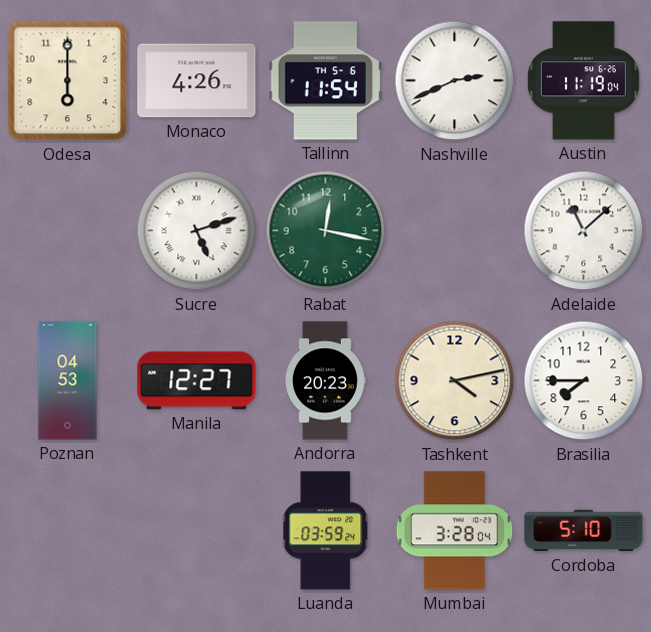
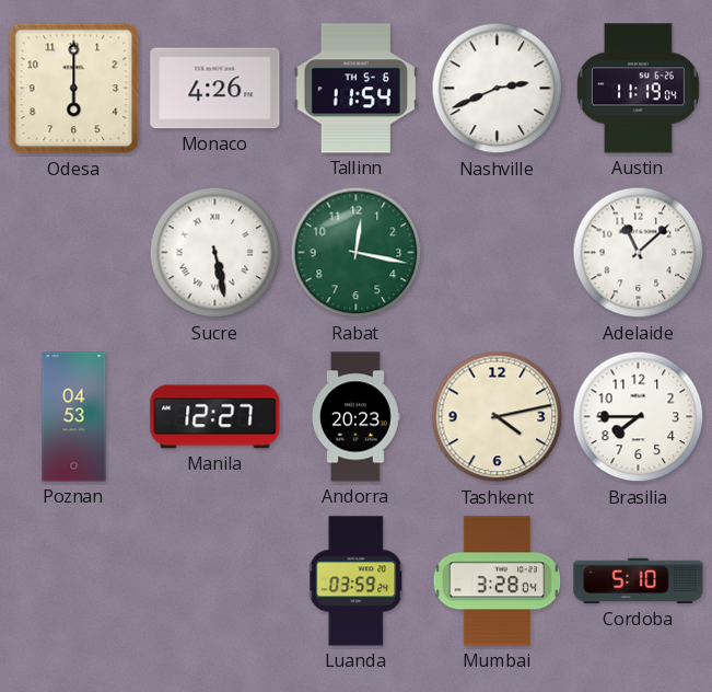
Sucre: 5:12 -> 5:28
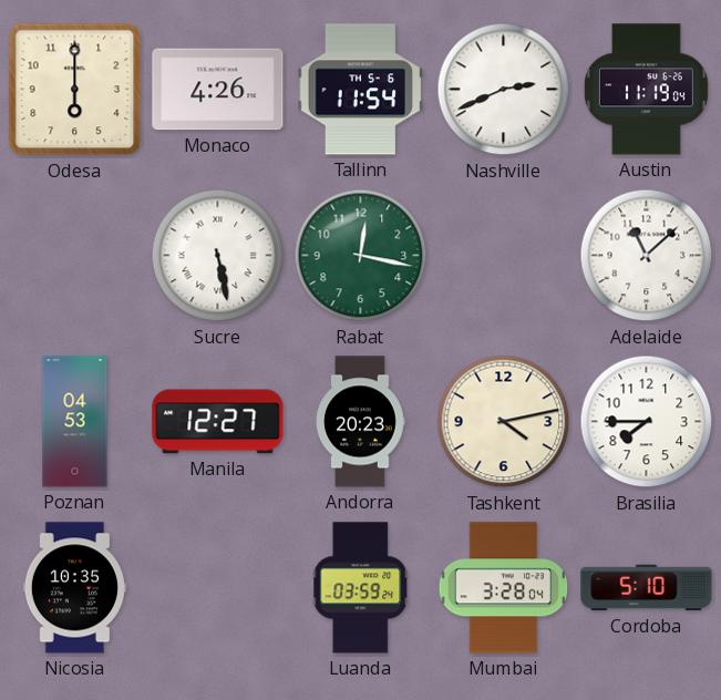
Nicosia: none -> 10:35
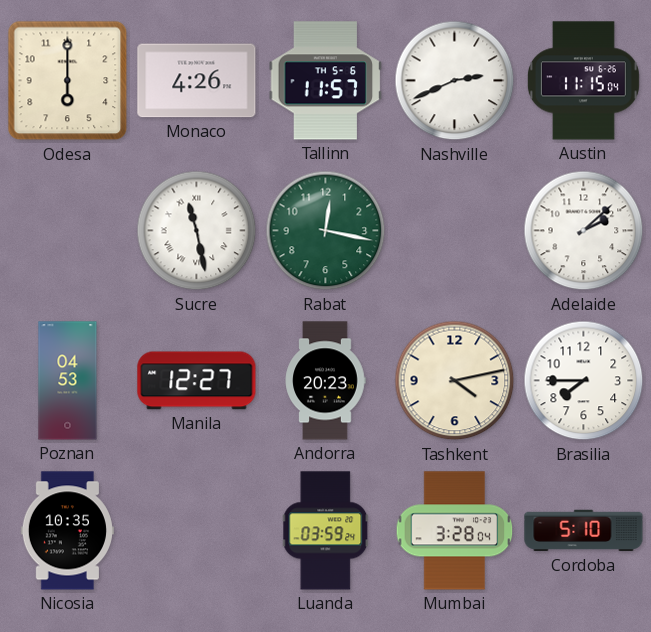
Tallinn: 11:54 -> 11:57
Austin: 11:19 -> 11:15
Sucre: 5:28 -> 11:28
Adelaide: 11:08 -> 2:08
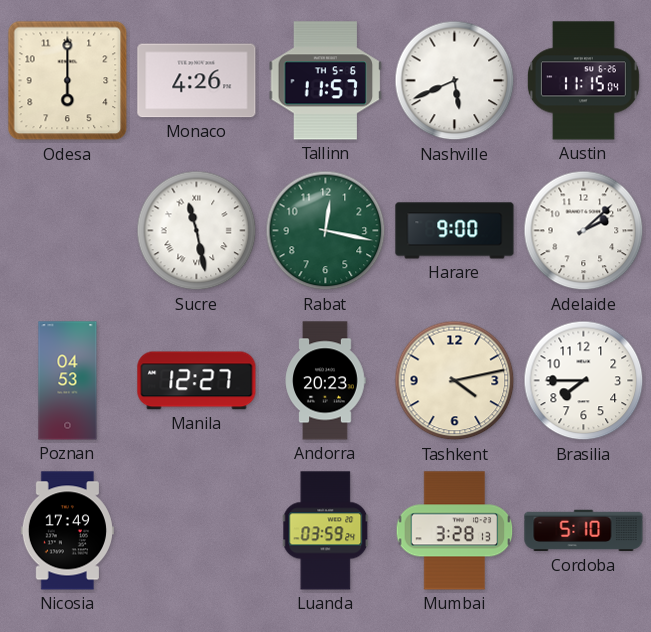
Nashville: 2:41 -> 5:41
Harare: none -> 9:00
Nicosia: 10:35 -> 17:49
Mumbai: 3:28:04 -> 3:28:13
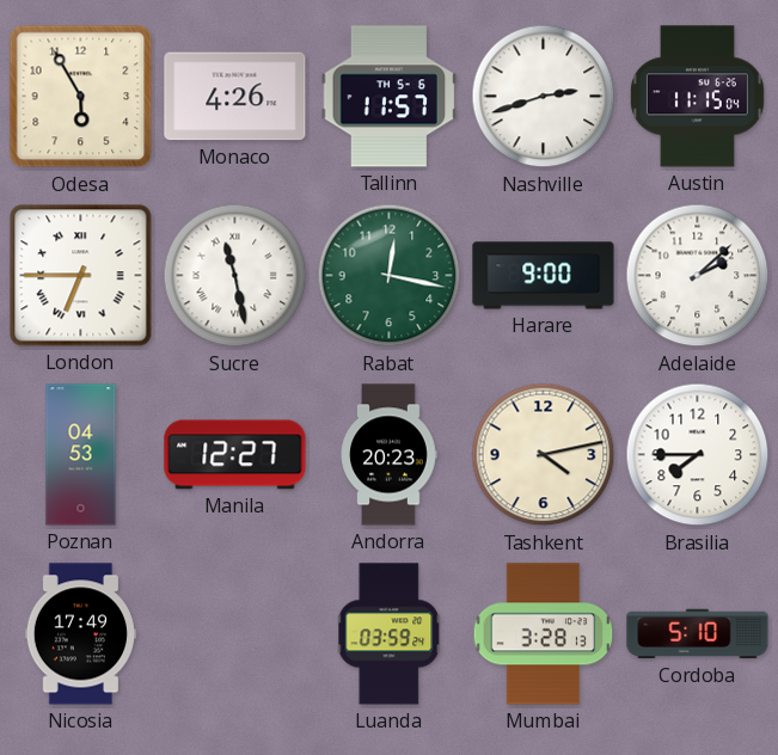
Odesa: 6:00 -> 5:55
Nashville: 5:41 -> 2:42
London: none -> 6:45
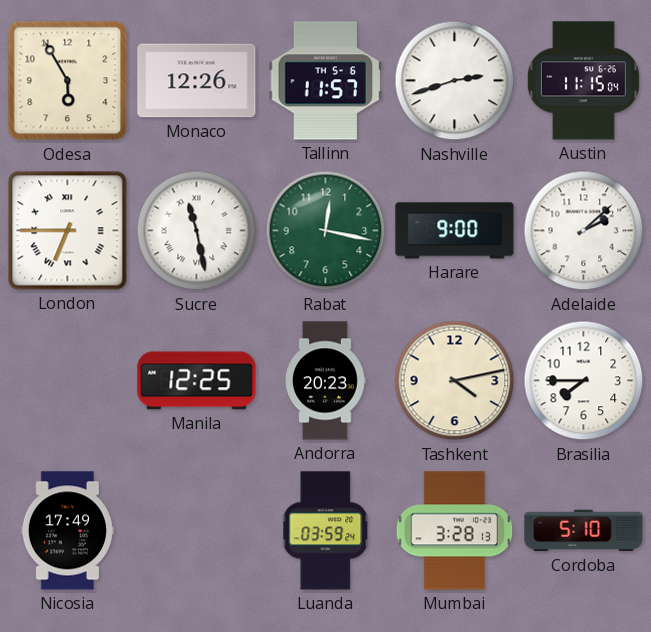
Monaco: 4:26 -> 12:26
Poznan: 04:53 -> none
Manila: 12:27 -> 12:25
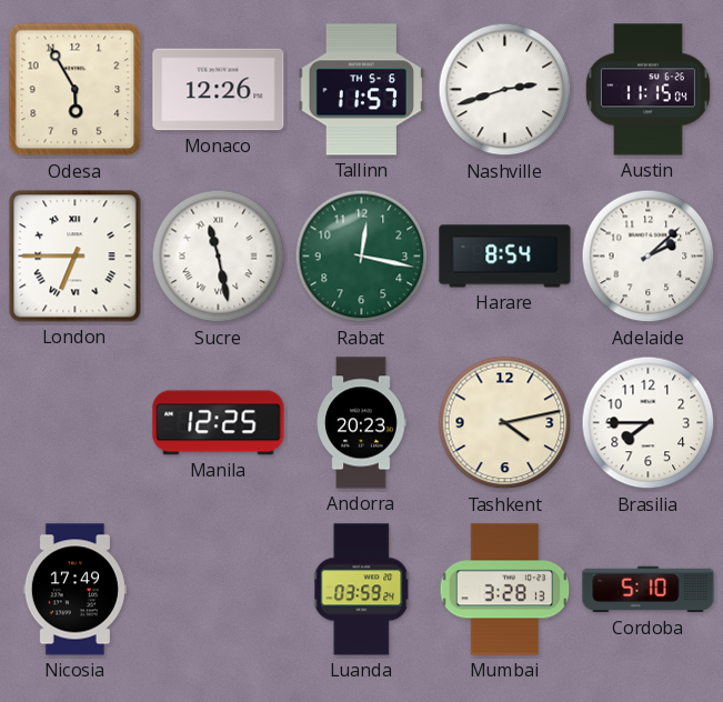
Harare: 9:00 -> 8:54
